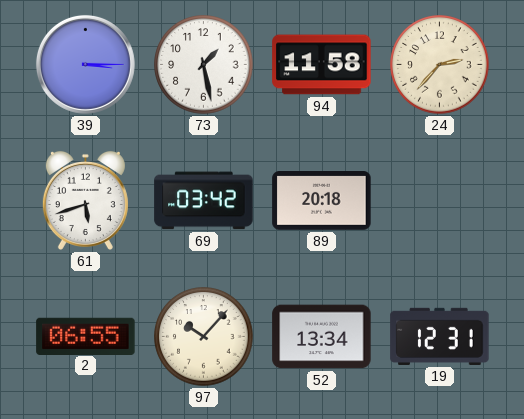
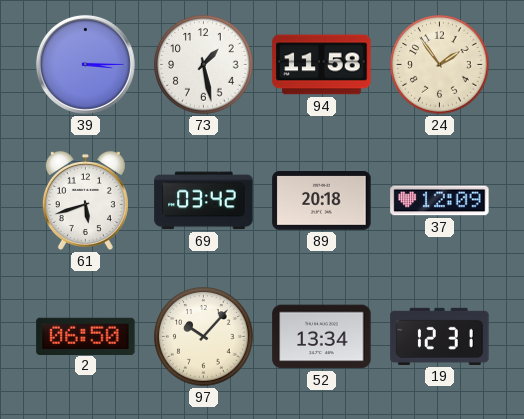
24: 2:37 -> 1:54
37: none -> 12:09
2: 06:55 -> 06:50
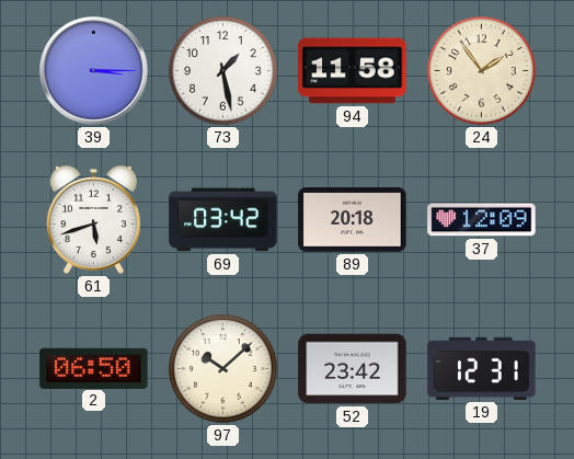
97: 10:07 -> 10:08
52: 13:34 -> 23:42
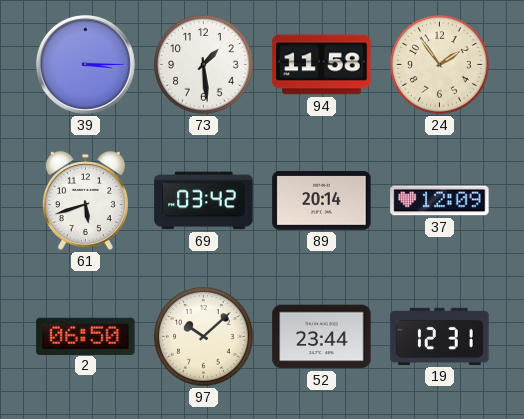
73: 1:28 -> 1:29
89: 20:18 -> 20:14
52: 23:42 -> 23:44
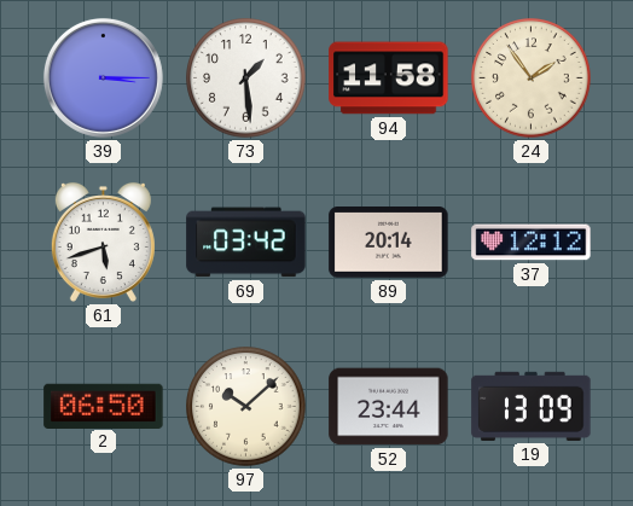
37: 12:09 -> 12:12
19: 12:31 -> 13:09
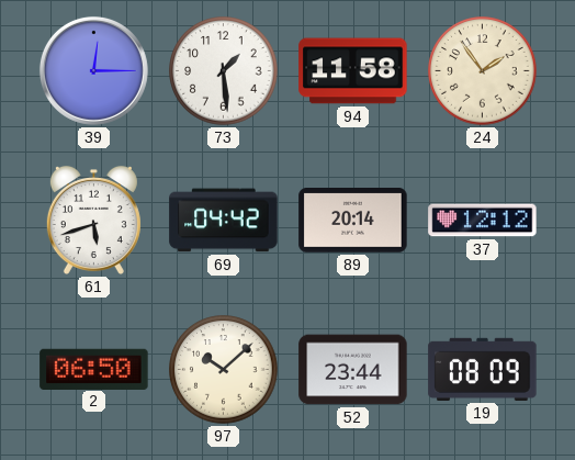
39: 3:15 -> 12:15
69: 03:42 -> 04:42
19: 13:09 -> 08:09
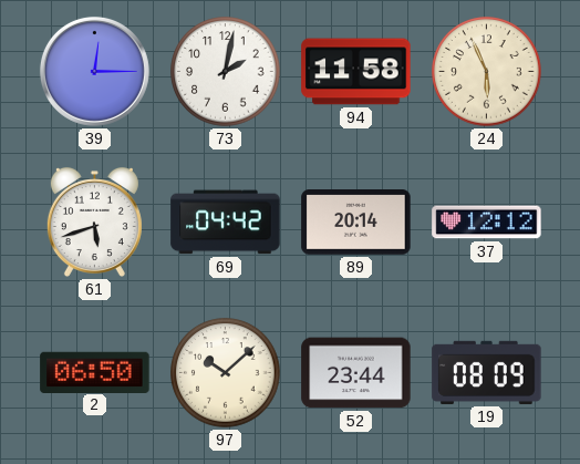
73: 1:29 -> 2:02
24: 1:54 -> 5:56
